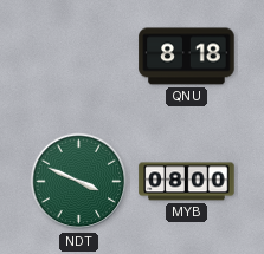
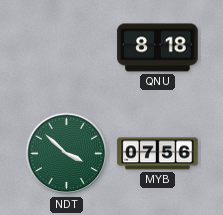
NDT: 3:49 -> 3:52
MYB: 08:00 -> 07:56
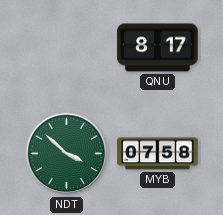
QNU: 8:18 -> 8:17
MYB: 07:56 -> 07:58
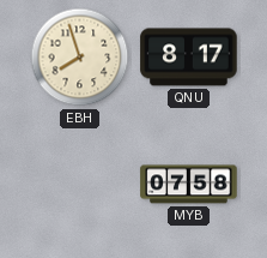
EBH: none -> 7:57
NDT: 3:52 -> none
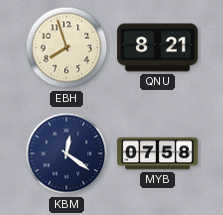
QNU: 8:17 -> 8:21
KBM: none -> 12:21
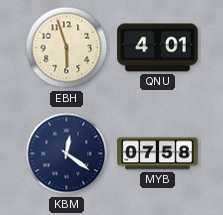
EBH: 7:57 -> 5:57
QNU: 8:21 -> 4:01
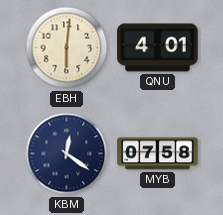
EBH: 5:57 -> 6:01
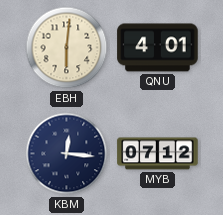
KBM: 12:21 -> 12:16
MYB: 07:58 -> 07:12
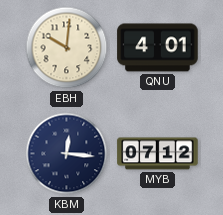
EBH: 6:01 -> 10:01
